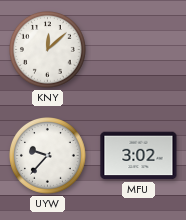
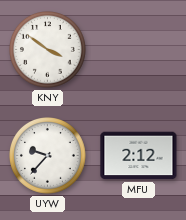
KNY: 12:08 -> 3:51
MFU: 3:02 -> 2:12
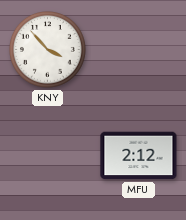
KNY: 3:51 -> 3:53
UYW: 9:37 -> none
